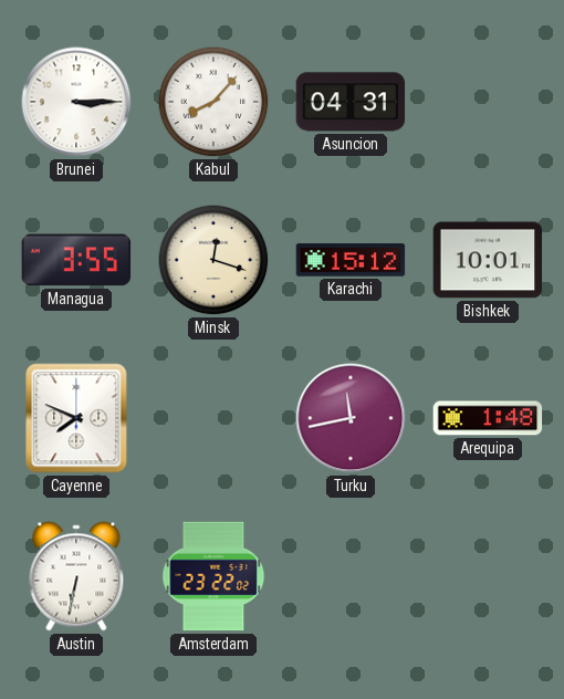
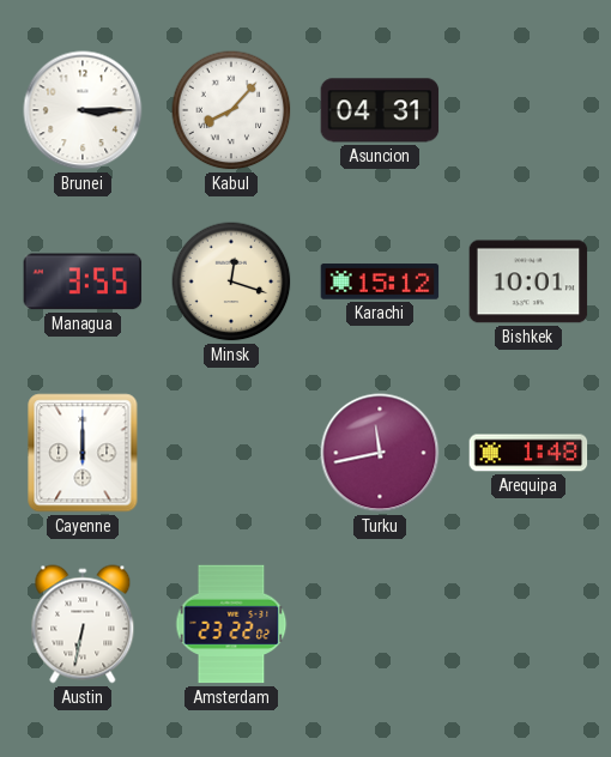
Cayenne: 7:49 -> 12:00
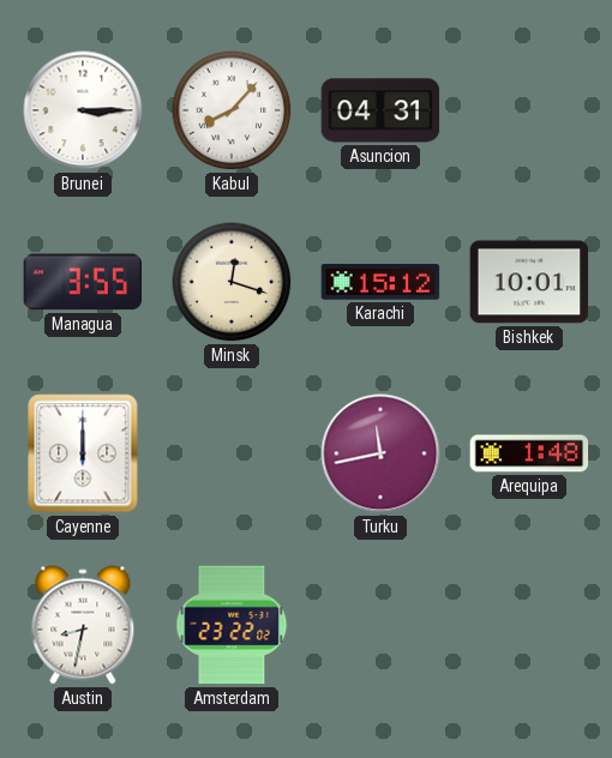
Austin: 6:32 -> 8:32
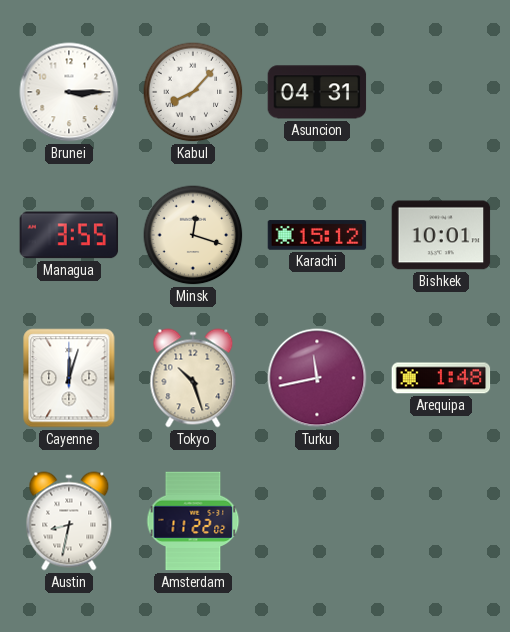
Cayenne: 12:00 -> 12:03
Tokyo: none -> 10:27
Amsterdam: 23:22 -> 11:22
